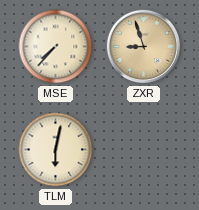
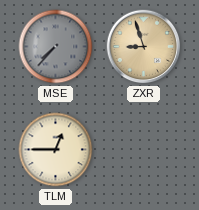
MSE dial: cream -> grey
TLM: 6:02 -> 12:45
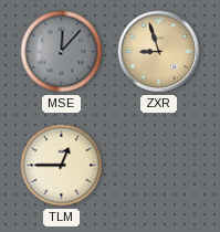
MSE: 7:37 -> 12:07
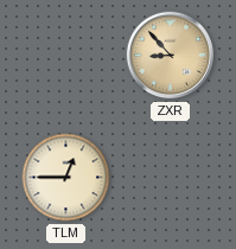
MSE: 12:07 -> none
ZXR: 8:57 -> 8:53
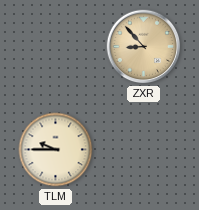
TLM: 12:45 -> 9:45
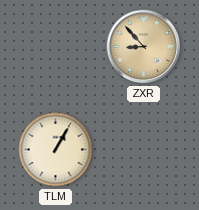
TLM: 9:45 -> 1:05
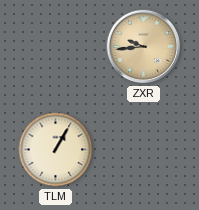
ZXR: 8:53 -> 9:44
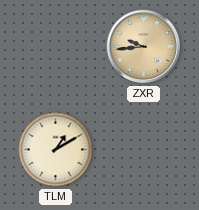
TLM: 1:05 -> 1:10
